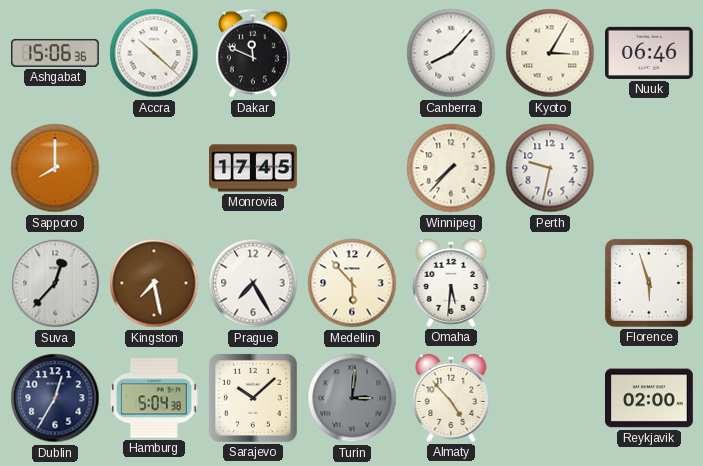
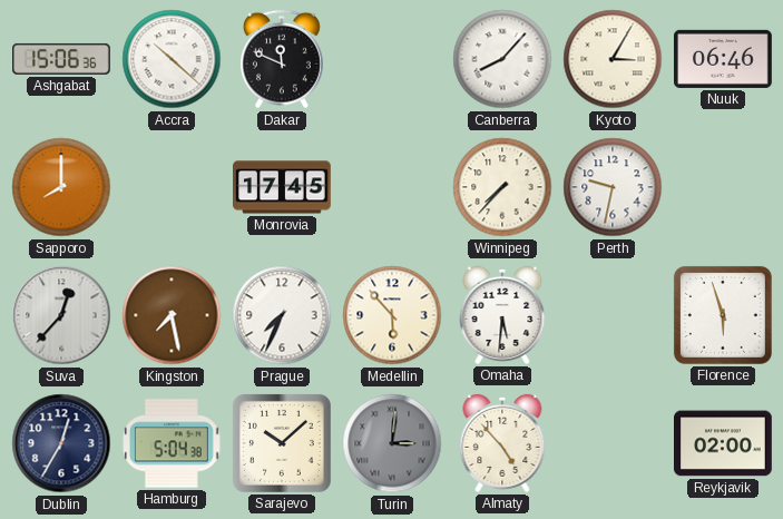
Prague: 7:25 -> 7:34
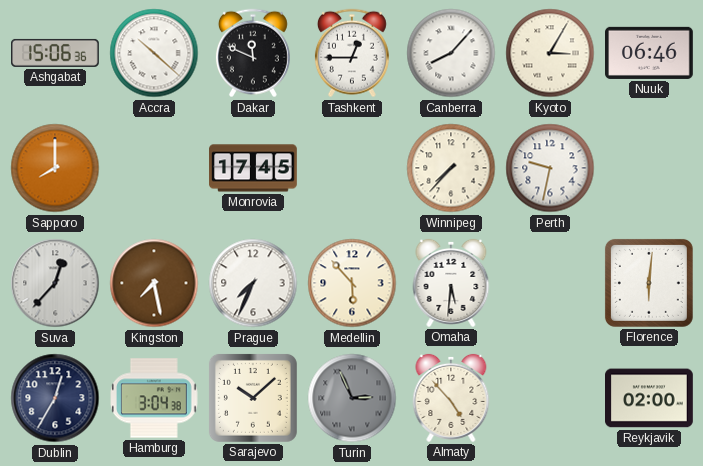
Tashkent: none -> 12:45
Florence: 5:57 -> 6:01
Hamburg: 5:04 -> 3:04
Turin: 3:01 -> 2:56
